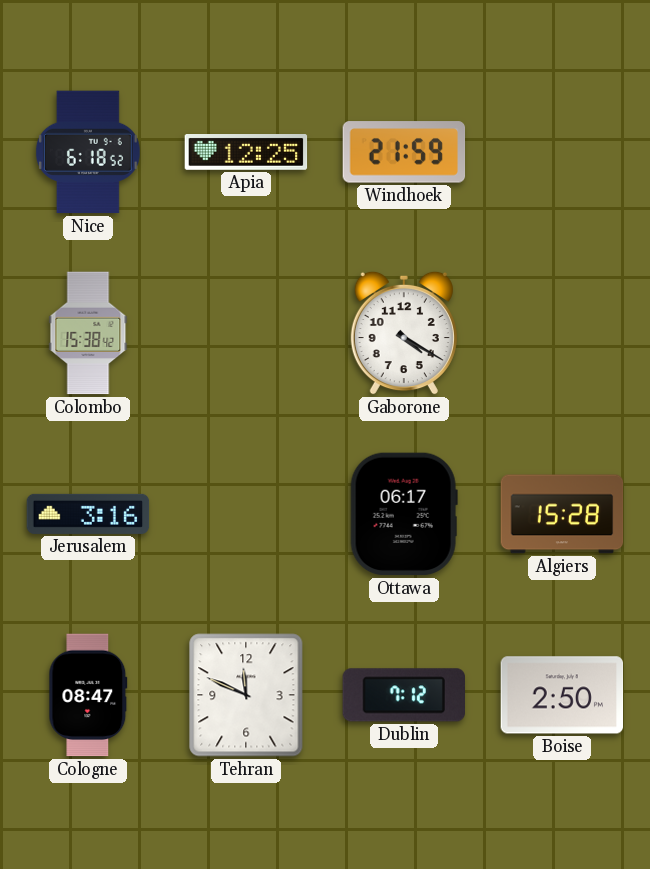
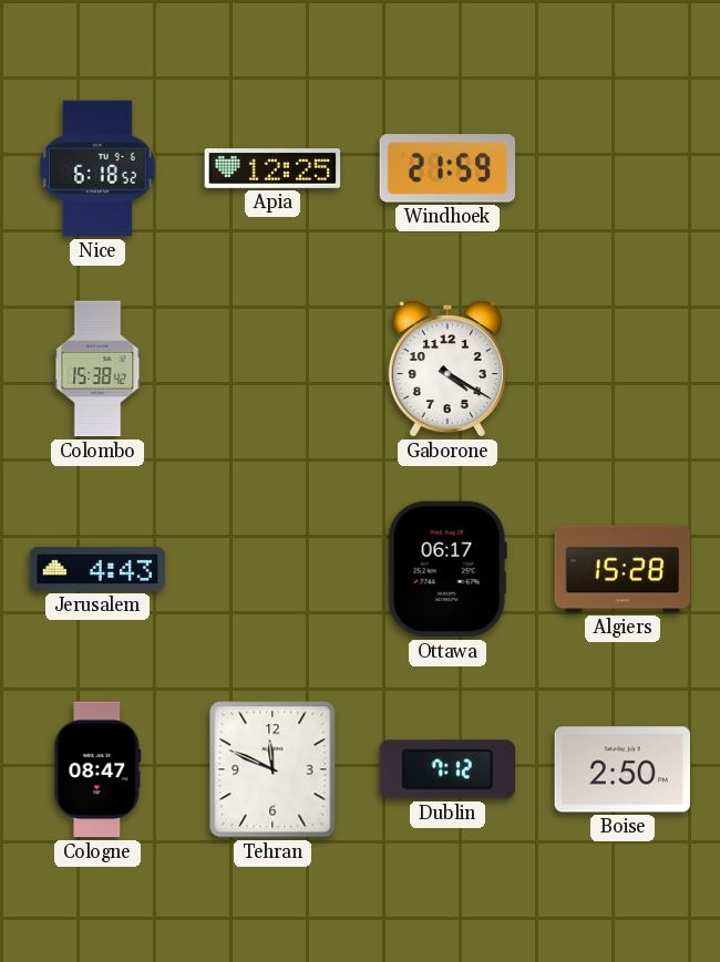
Jerusalem: 3:16 -> 4:43
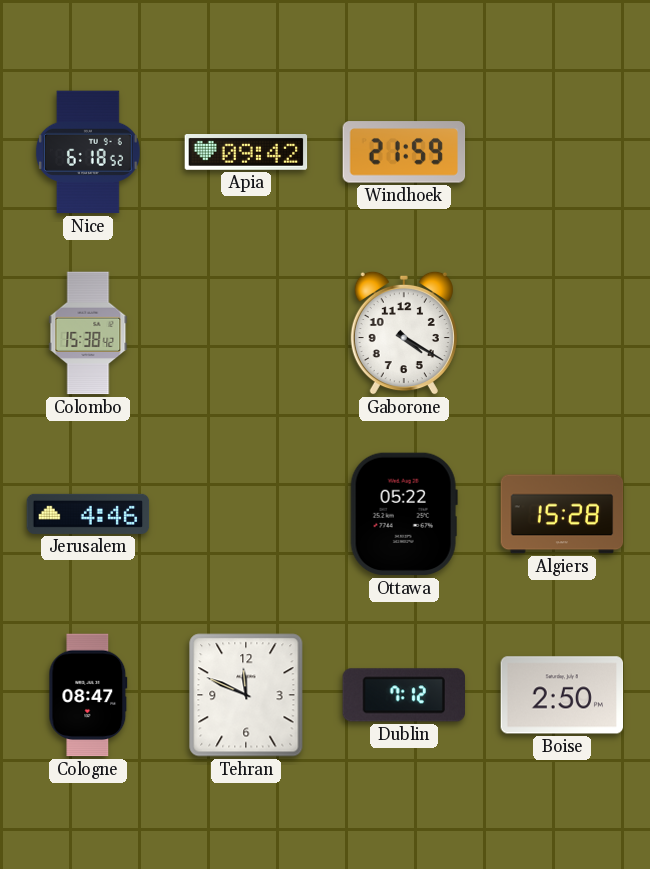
Apia: 12:25 -> 09:42
Jerusalem: 4:43 -> 4:46
Ottawa: 06:17 -> 05:22
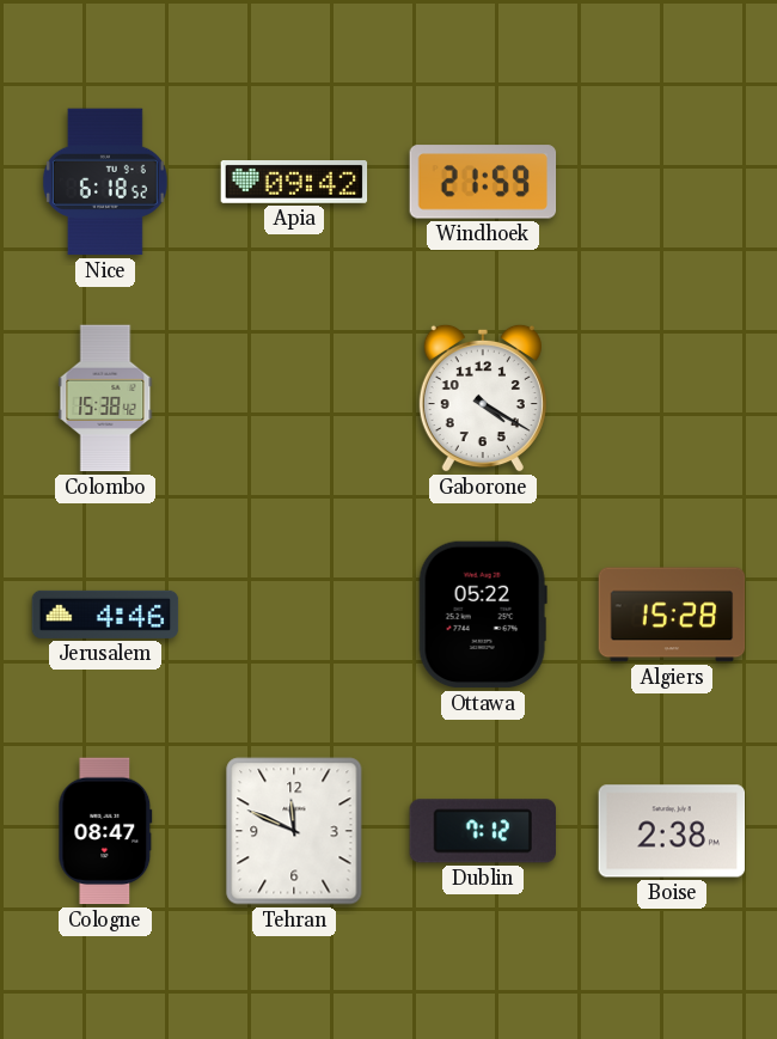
Boise: 2:50 -> 2:38
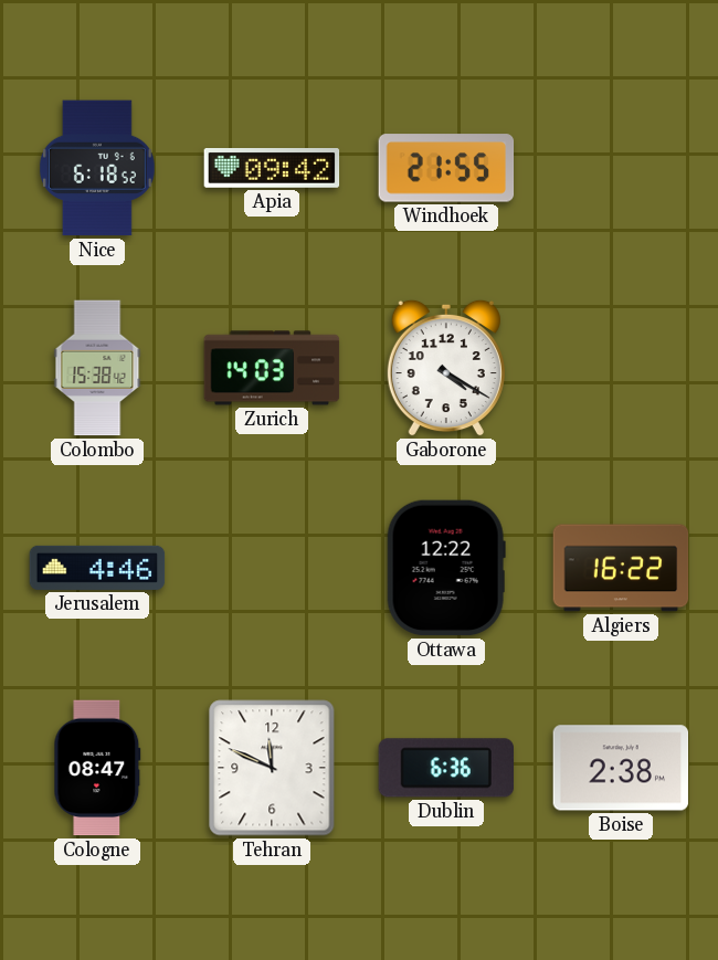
Windhoek: 21:59 -> 21:55
Zurich: none -> 14:03
Ottawa: 05:22 -> 12:22
Algiers: 15:28 -> 16:22
Dublin: 7:12 -> 6:36
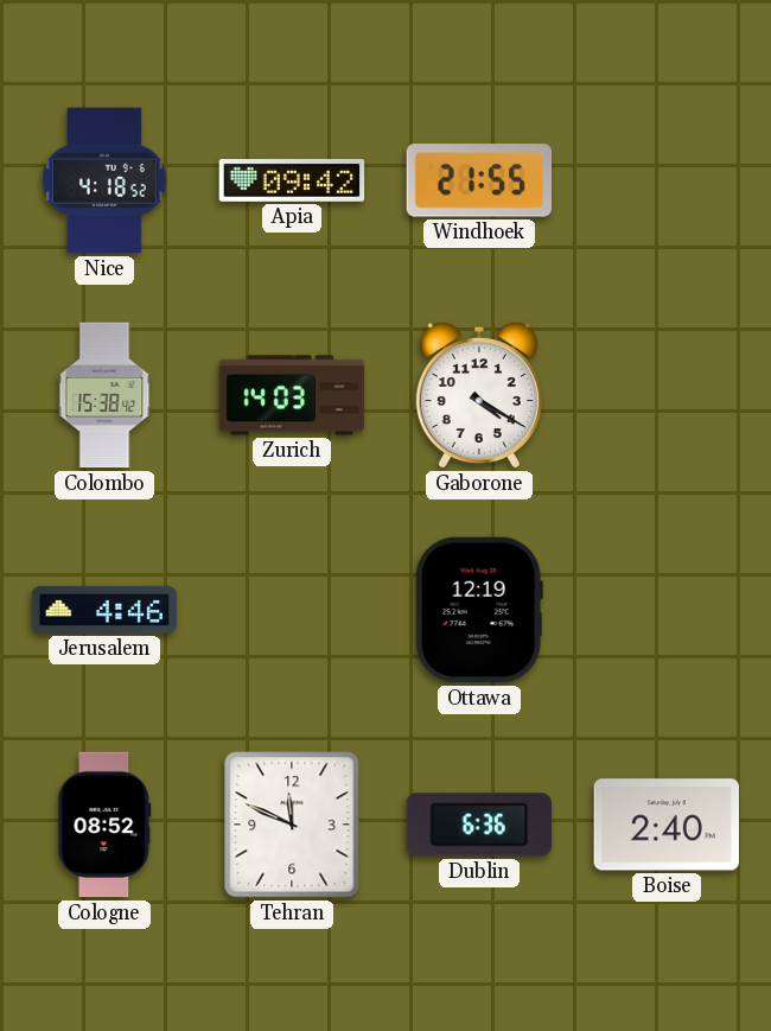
Nice: 6:18 -> 4:18
Ottawa: 12:22 -> 12:19
Algiers: 16:22 -> none
Cologne: 08:47 -> 08:52
Boise: 2:38 -> 2:40
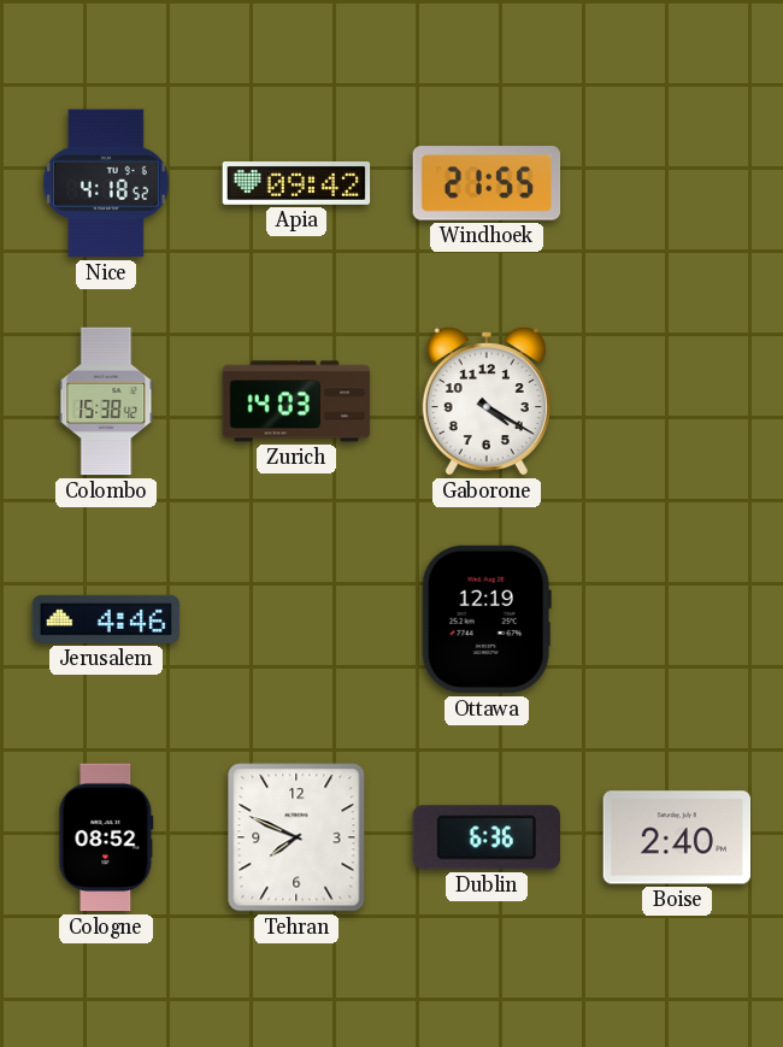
Tehran: 11:49 -> 7:49
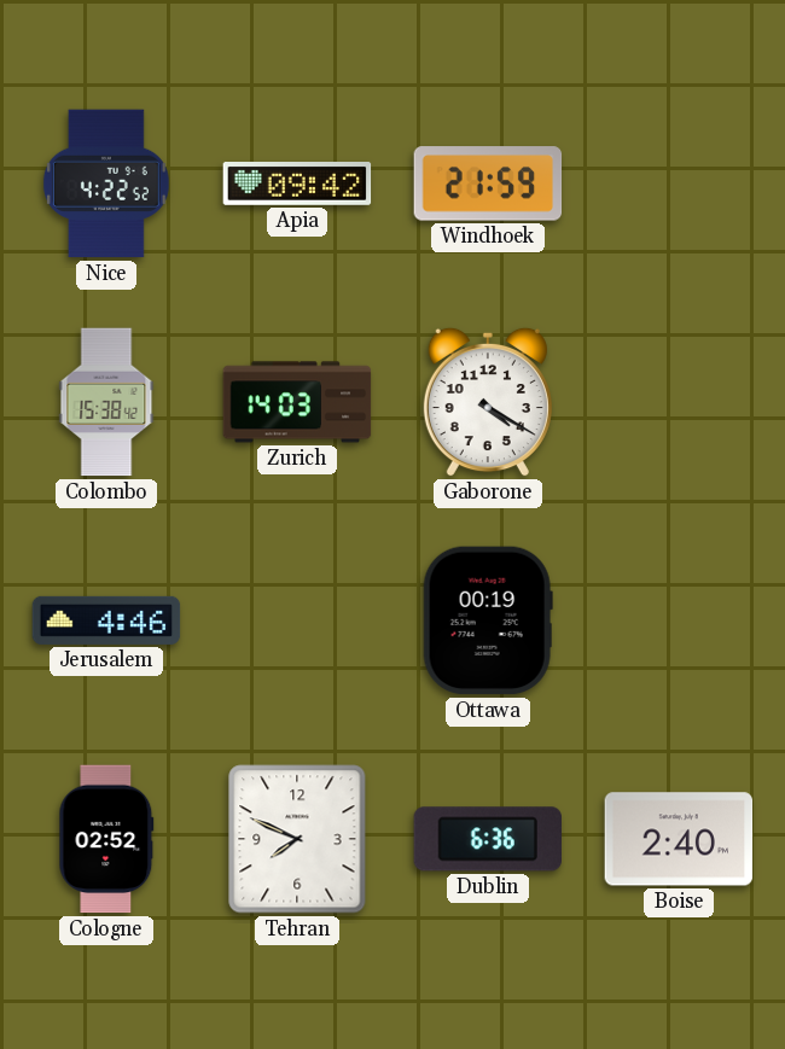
Nice: 4:18 -> 4:22
Windhoek: 21:55 -> 21:59
Ottawa: 12:19 -> 00:19
Cologne: 08:52 -> 02:52
